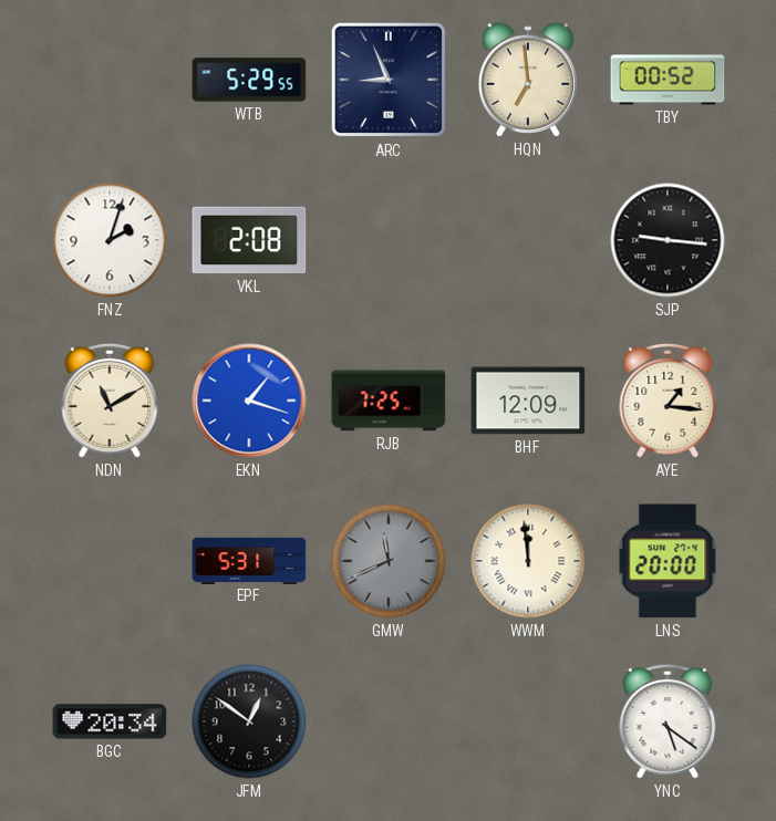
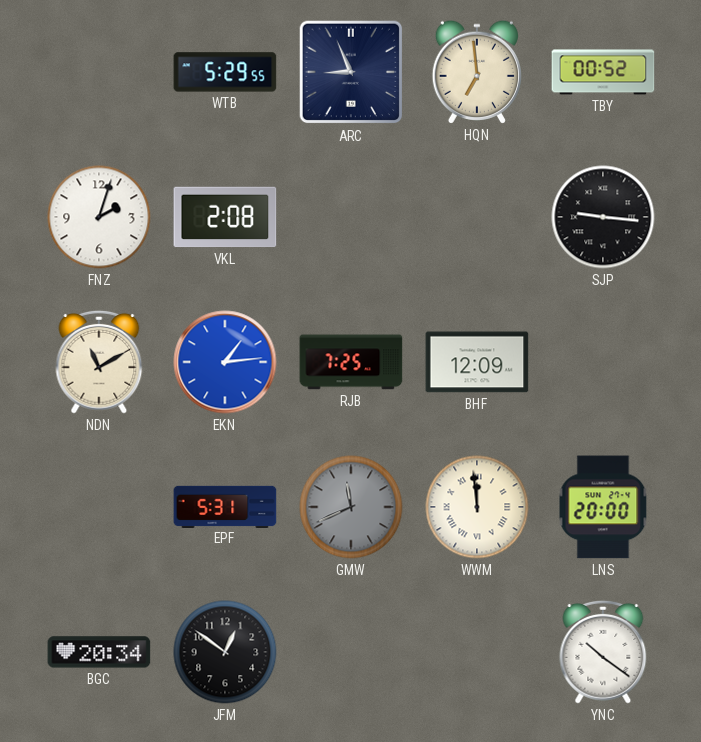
EKN: 1:18 -> 1:14
AYE: 1:16 -> none
YNC: 5:21 -> 10:21
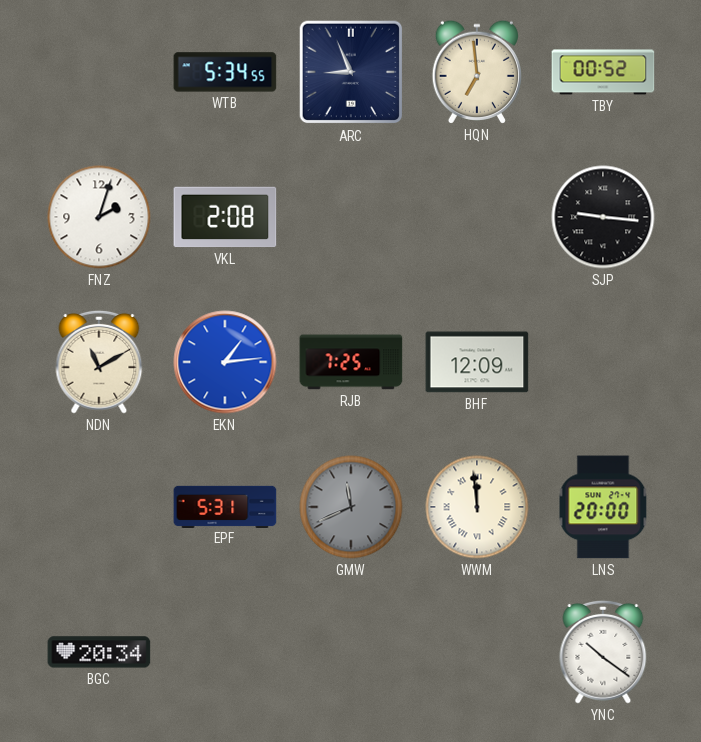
WTB: 5:29 -> 5:34
JFM: 12:51 -> none
